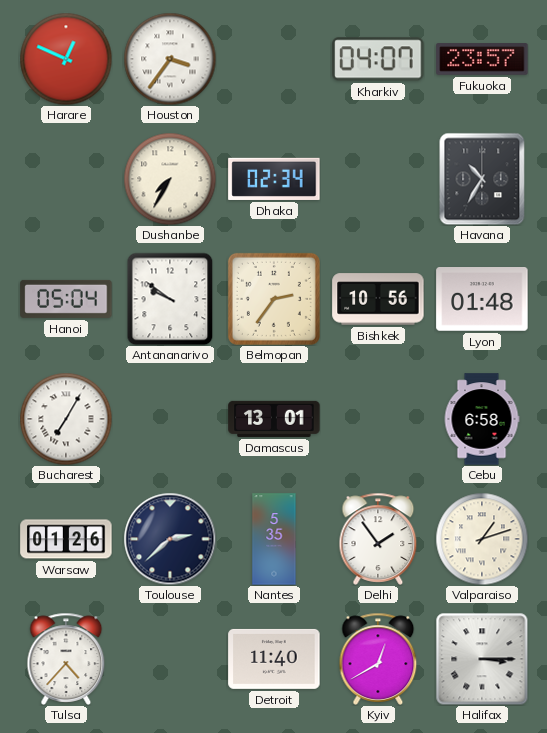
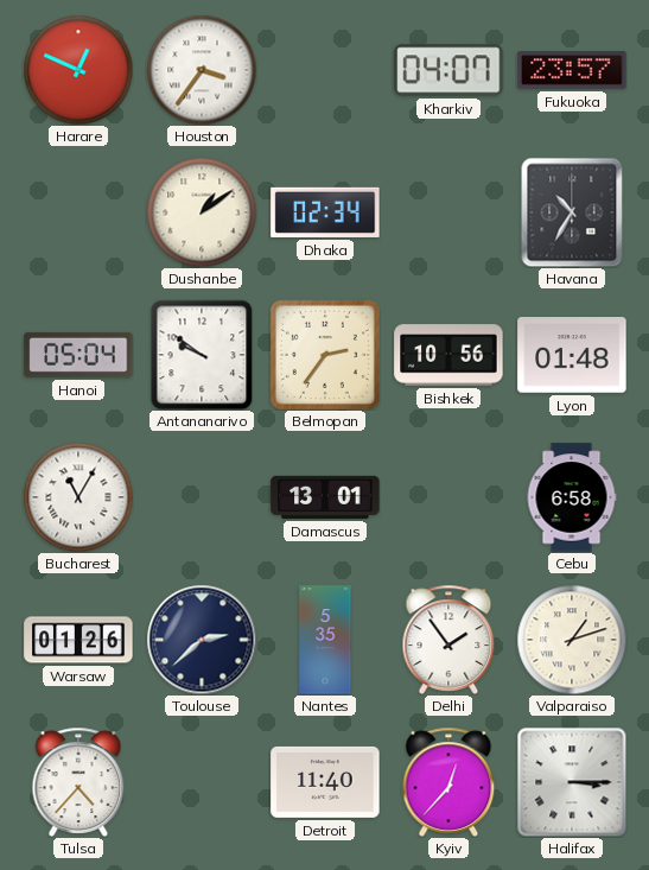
Dushanbe: 7:35 -> 1:09
Bucharest: 7:05 -> 11:05
Kyiv: 12:40 -> 12:37
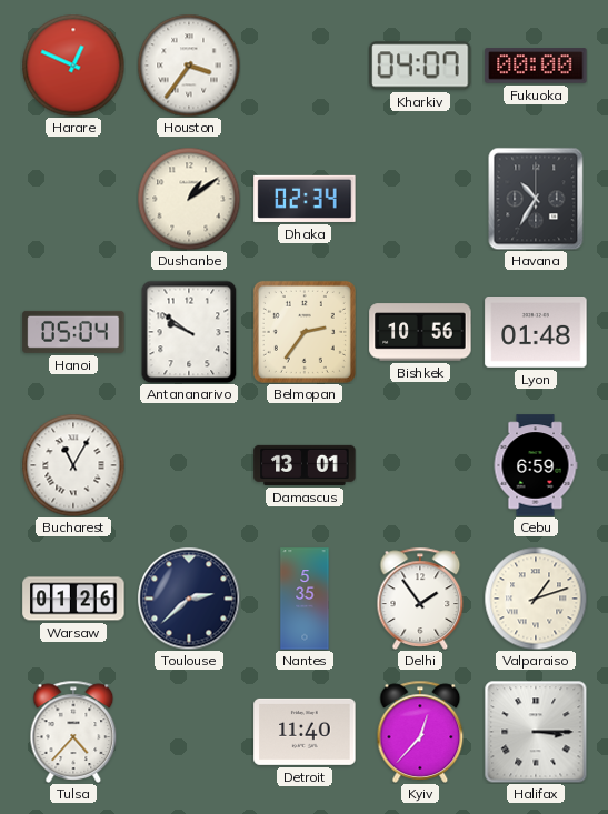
Fukuoka: 23:57 -> 00:00
Cebu: 6:58 -> 6:59
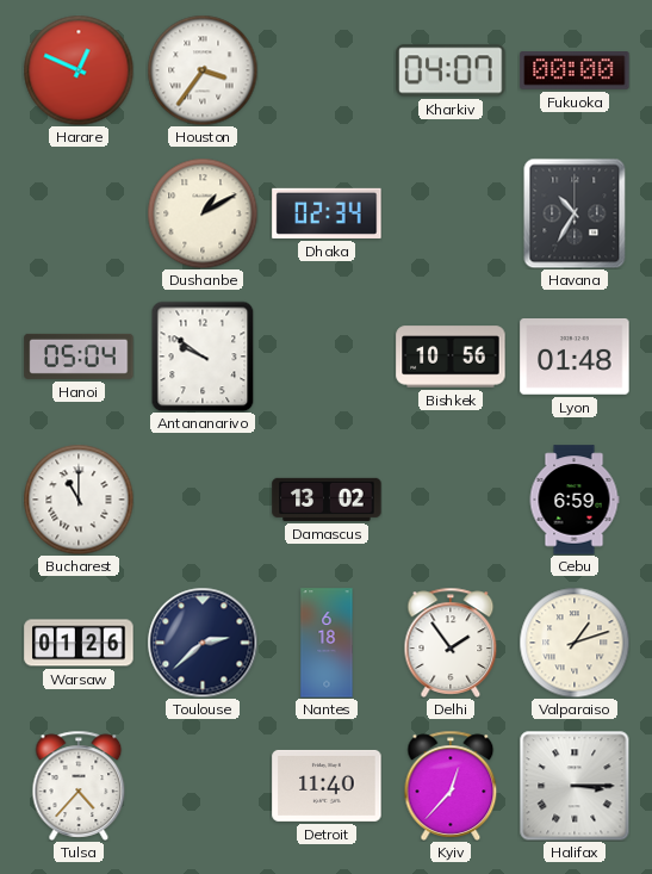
Dushanbe: 1:09 -> 1:10
Belmopan: 2:36 -> none
Bucharest: 11:05 -> 11:00
Damascus: 13:01 -> 13:02
Nantes: 5:35 -> 6:18
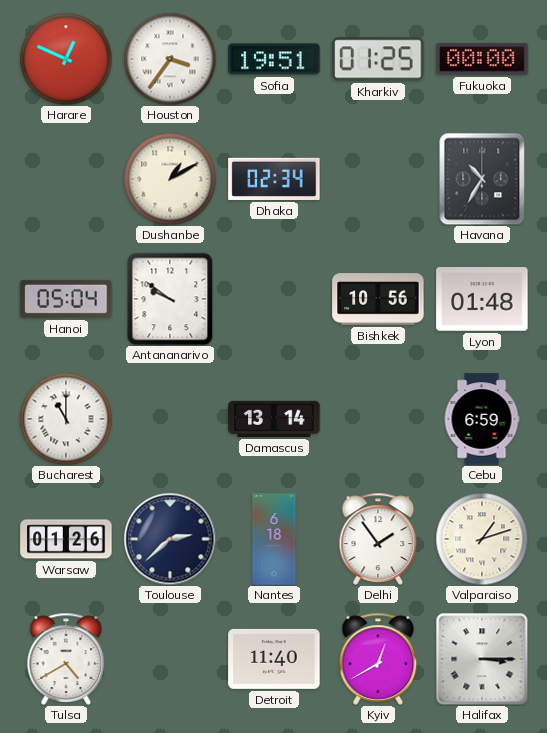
Sofia: none -> 19:51
Kharkiv: 04:07 -> 01:25
Damascus: 13:02 -> 13:14
Tulsa: 4:37 -> 4:40
Kyiv: 12:37 -> 12:40
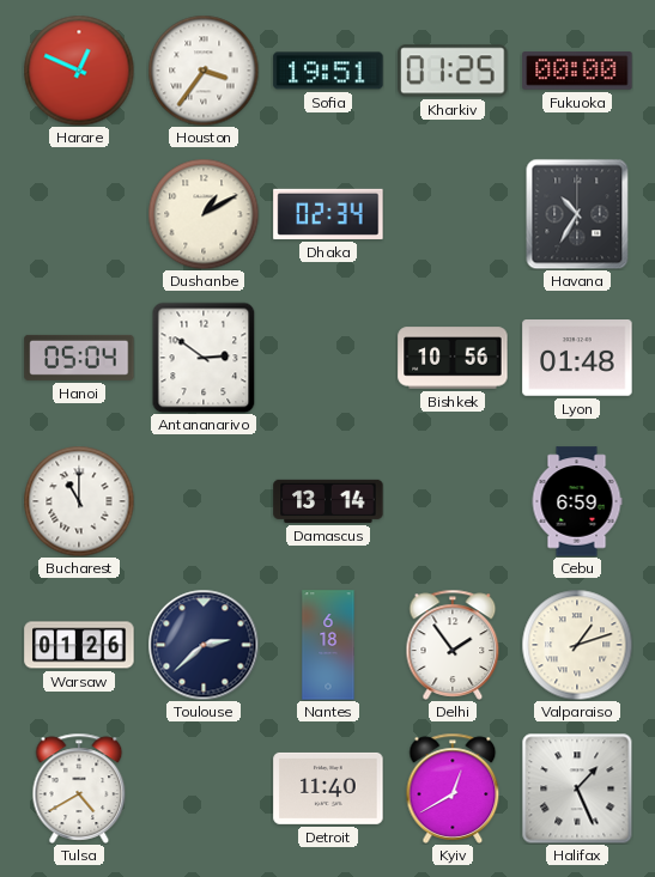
Antananarivo: 9:51 -> 2:51
Halifax: 3:15 -> 1:26
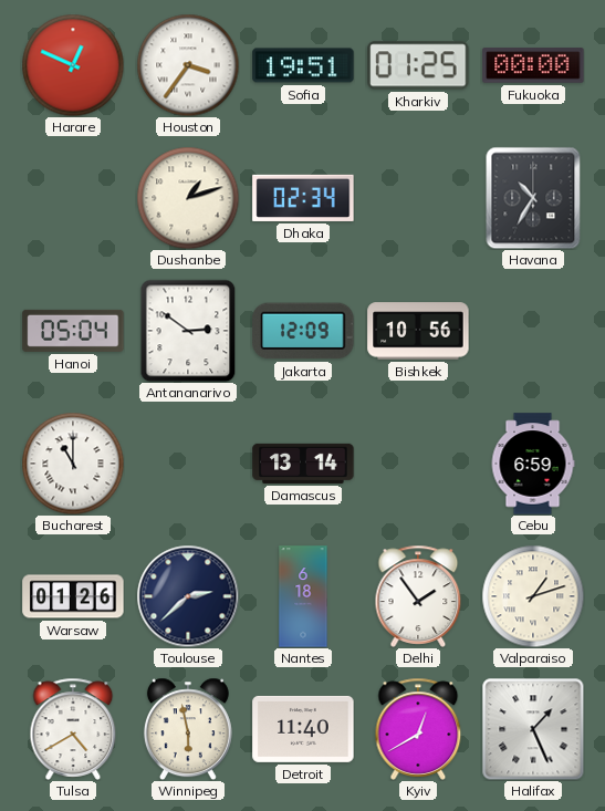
Dushanbe: 1:10 -> 1:12
Jakarta: none -> 12:09
Lyon: 01:48 -> none
Winnipeg: none -> 5:58
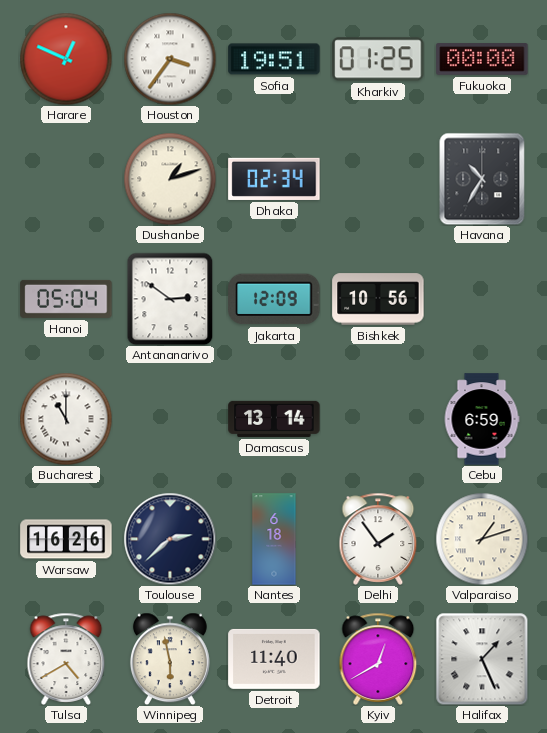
Warsaw: 01:26 -> 16:26
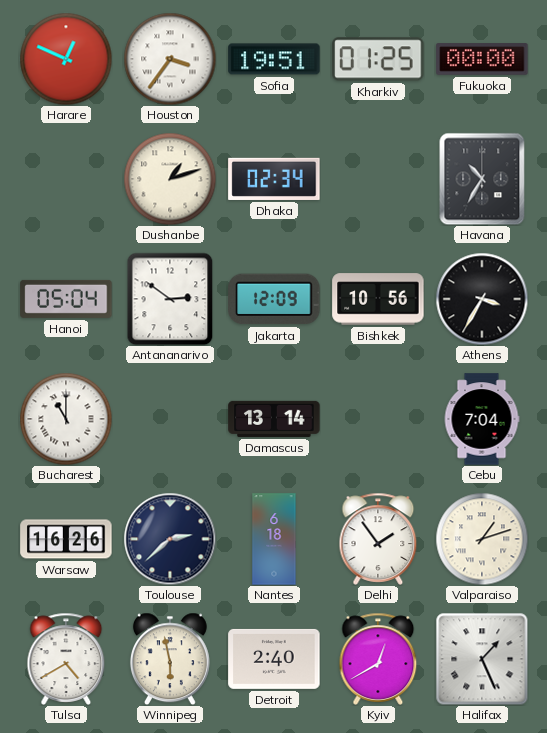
Athens: none -> 3:35
Cebu: 6:59 -> 7:04
Detroit: 11:40 -> 2:40
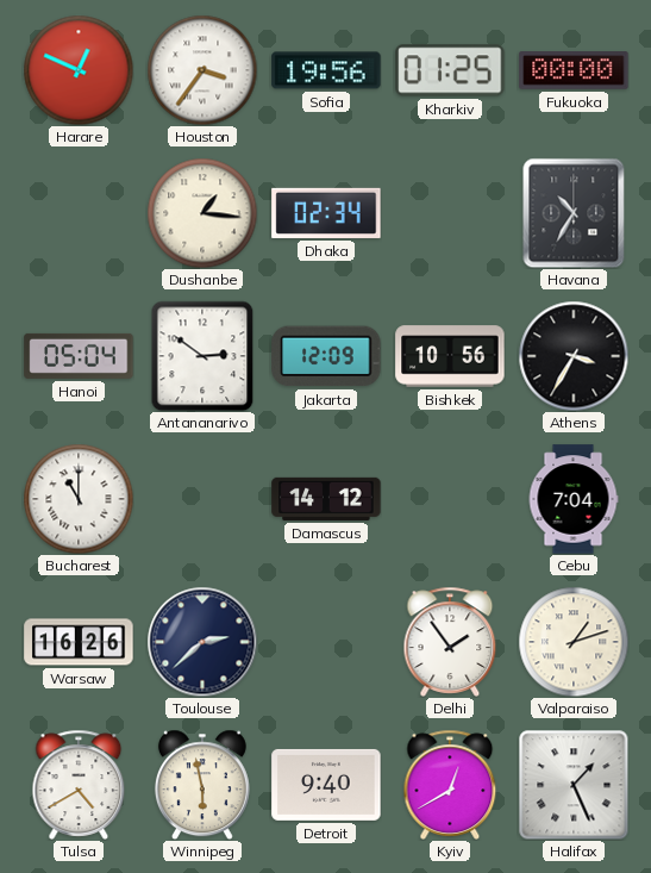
Sofia: 19:51 -> 19:56
Dushanbe: 1:12 -> 1:16
Damascus: 13:14 -> 14:12
Nantes: 6:18 -> none
Detroit: 2:40 -> 9:40
